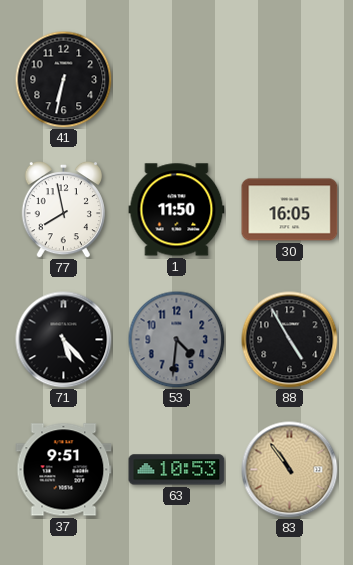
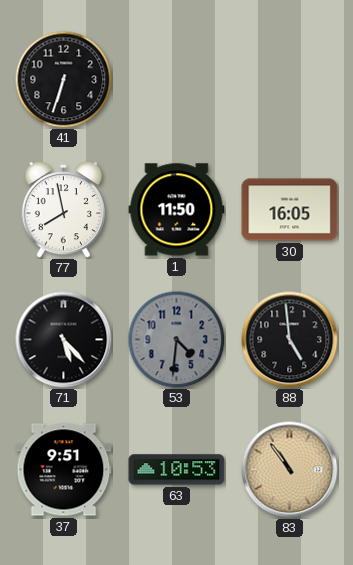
41: 6:32 -> 6:33
88: 4:55 -> 4:59
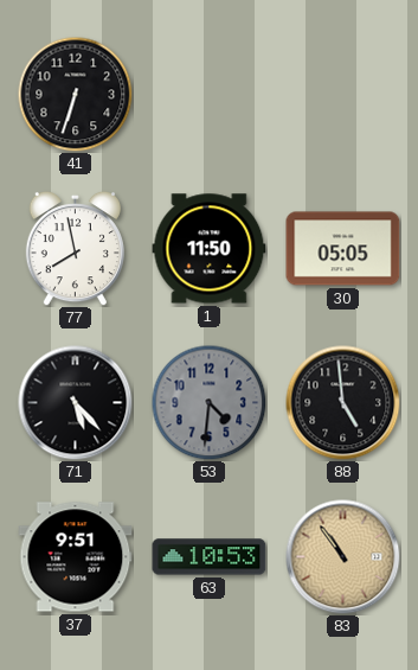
30: 16:05 -> 05:05
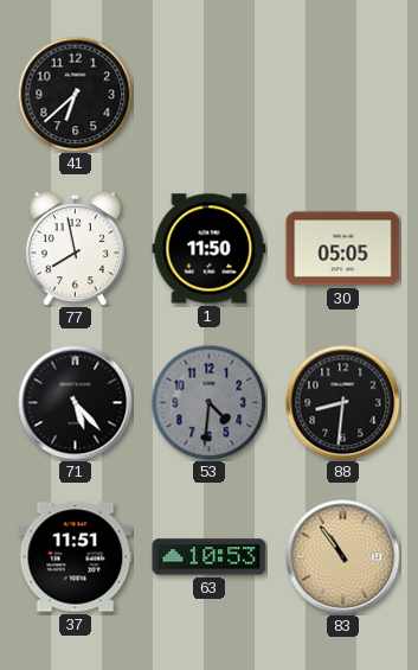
41: 6:33 -> 6:38
88: 4:59 -> 8:31
37: 9:51 -> 11:51
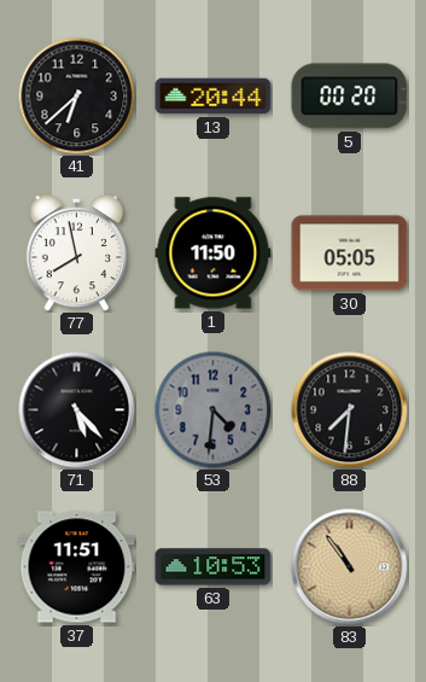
13: none -> 20:44
5: none -> 00:20
88: 8:31 -> 7:31
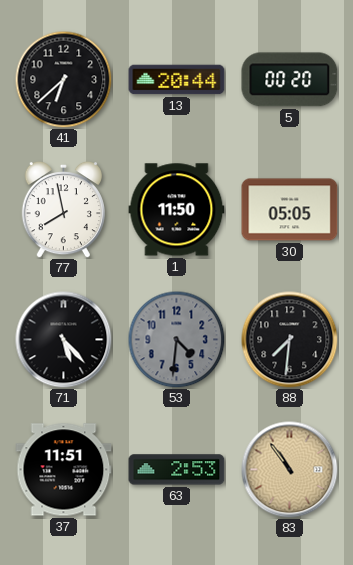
63: 10:53 -> 2:53
